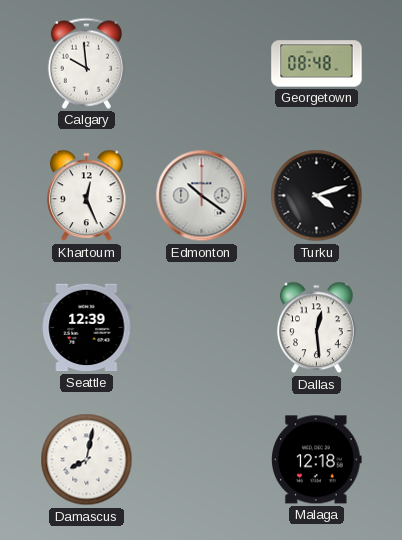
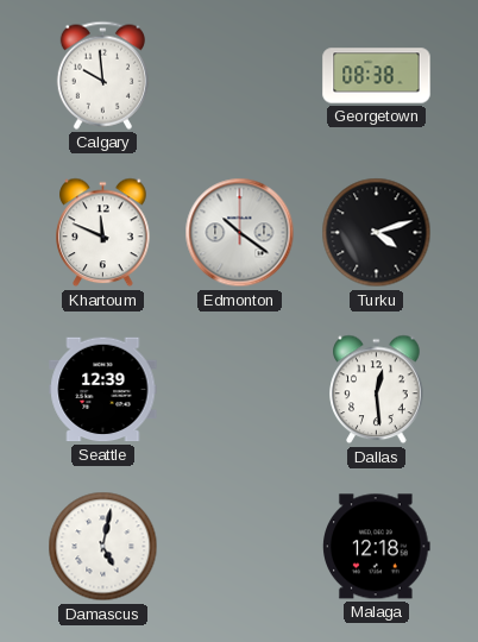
Georgetown: 08:48 -> 08:38
Khartoum: 12:26 -> 11:49
Damascus: 8:02 -> 5:02
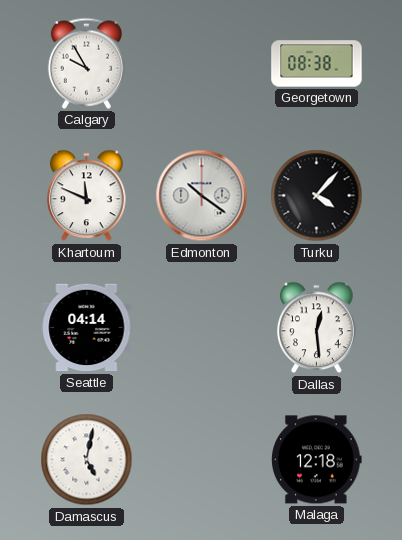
Calgary: 9:59 -> 9:55
Turku: 4:12 -> 4:07
Seattle: 12:39 -> 04:14
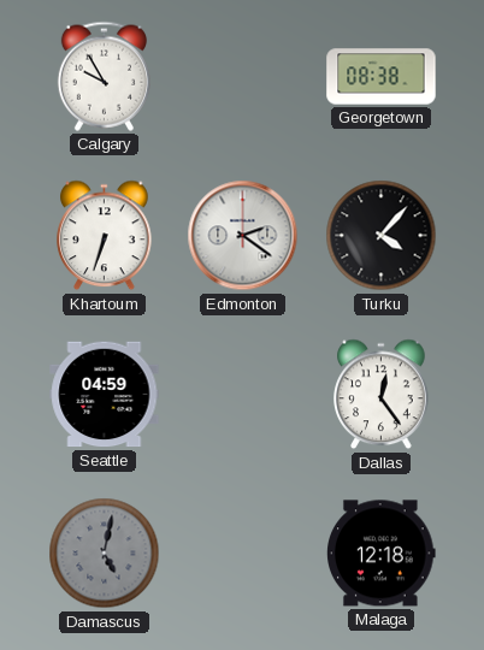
Khartoum: 11:49 -> 6:33
Edmonton: 10:21 -> 2:21
Seattle: 04:14 -> 04:59
Dallas: 12:29 -> 12:24
Damascus dial: white -> grey
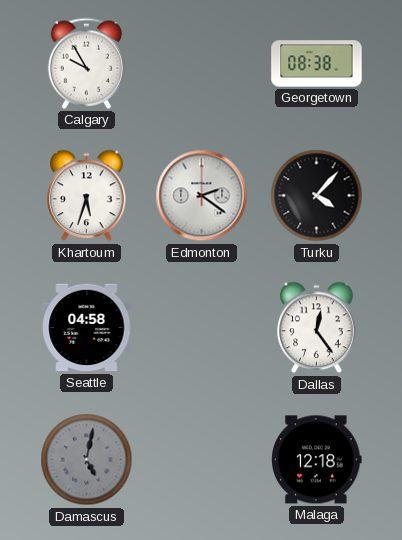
Khartoum: 6:33 -> 5:33
Seattle: 04:59 -> 04:58
